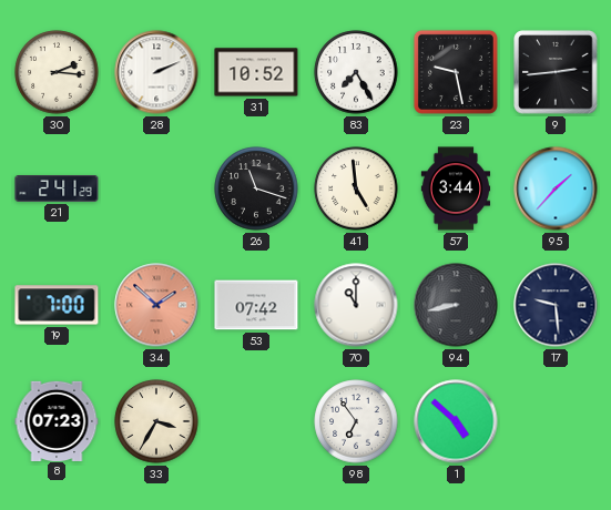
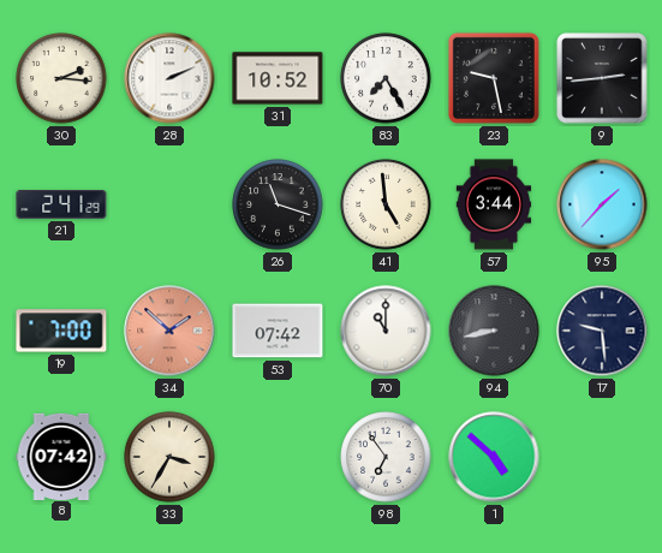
8: 07:23 -> 07:42
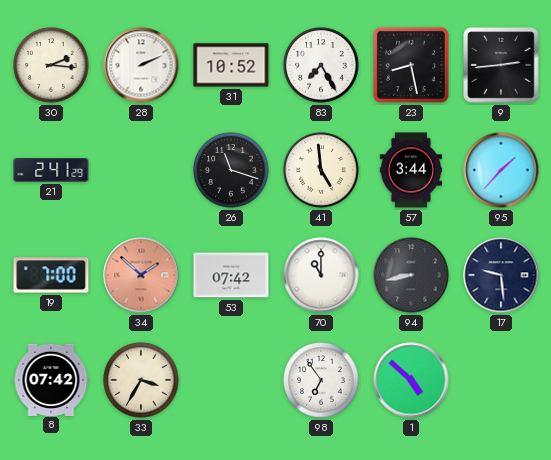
23: 9:28 -> 8:28
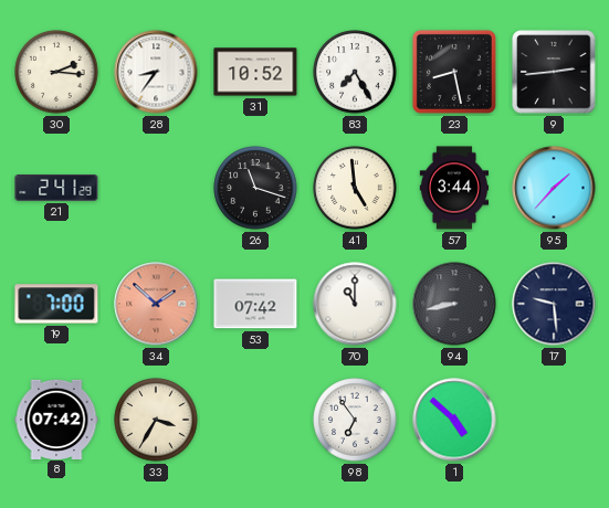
28: 2:11 -> 8:36
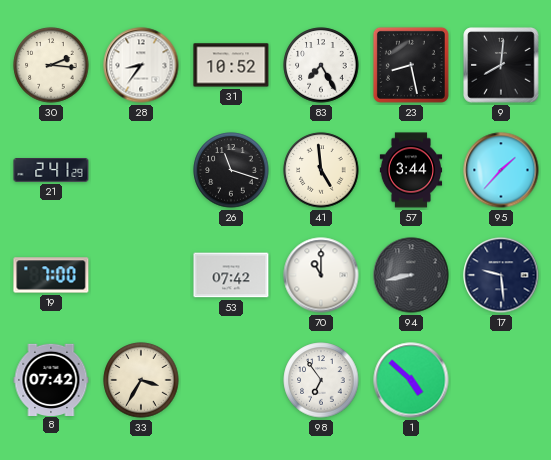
9: 2:44 -> 8:01
34: 1:52 -> none
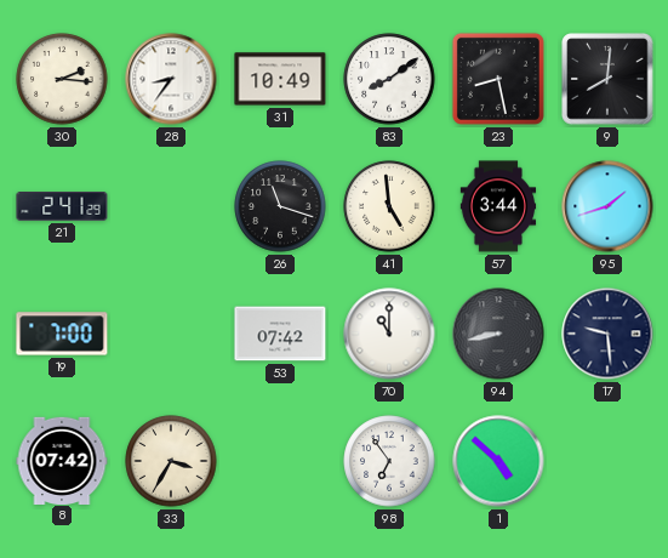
31: 10:52 -> 10:49
83: 7:25 -> 8:09
95: 1:37 -> 1:42
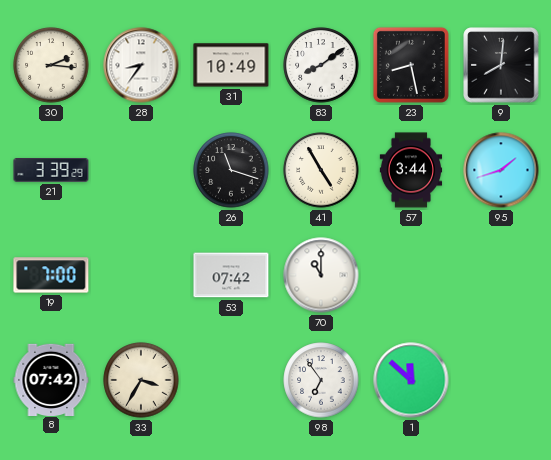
21: 2:41 -> 3:39
41: 4:59 -> 4:55
94: 8:43 -> none
17: 9:29 -> none
1: 4:52 -> 11:52
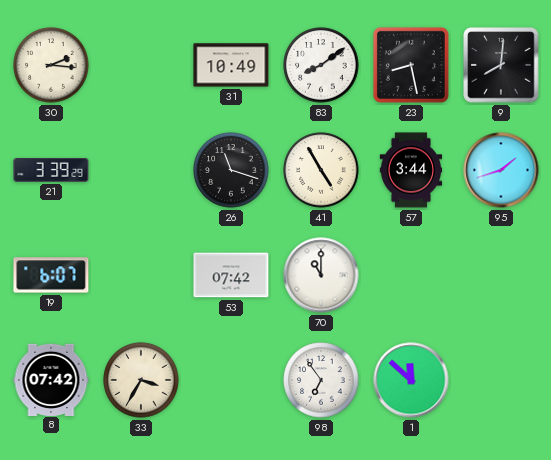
28: 8:36 -> none
19: 7:00 -> 6:07
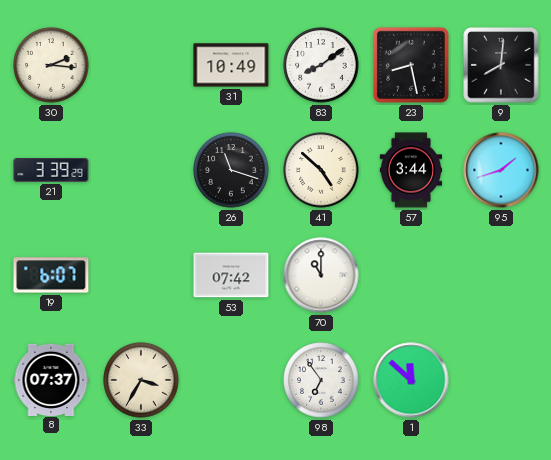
41: 4:55 -> 4:52
8: 07:42 -> 07:37
